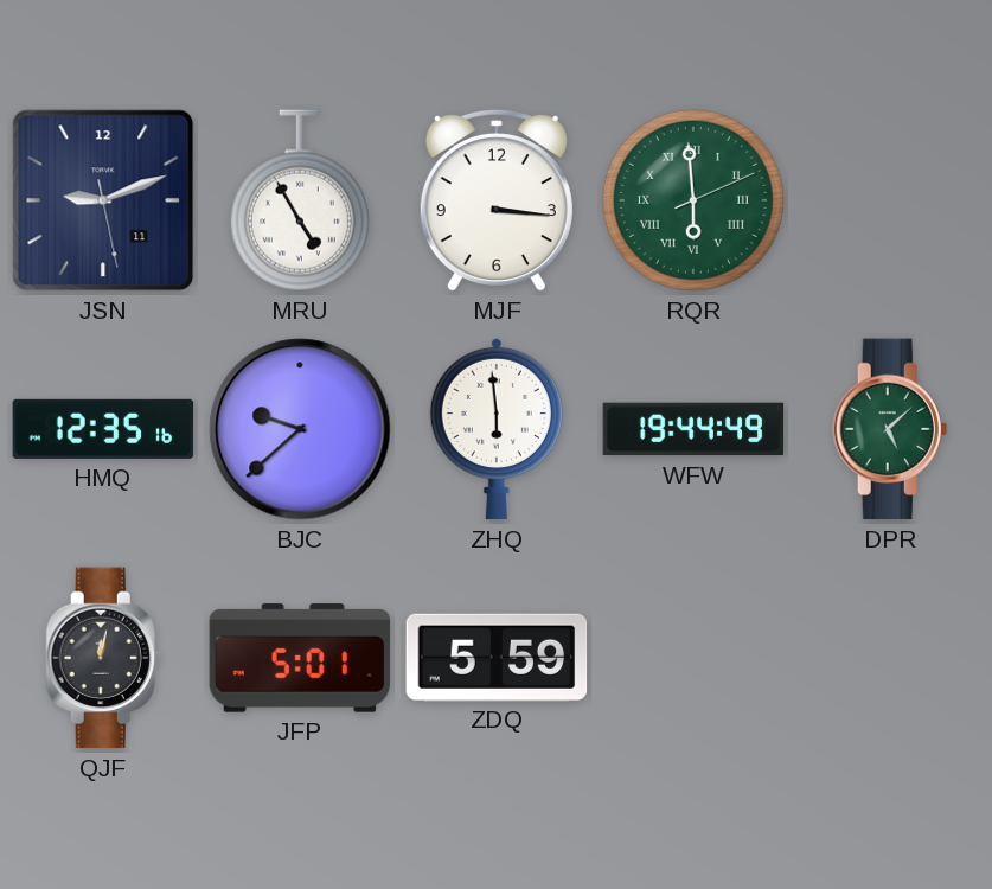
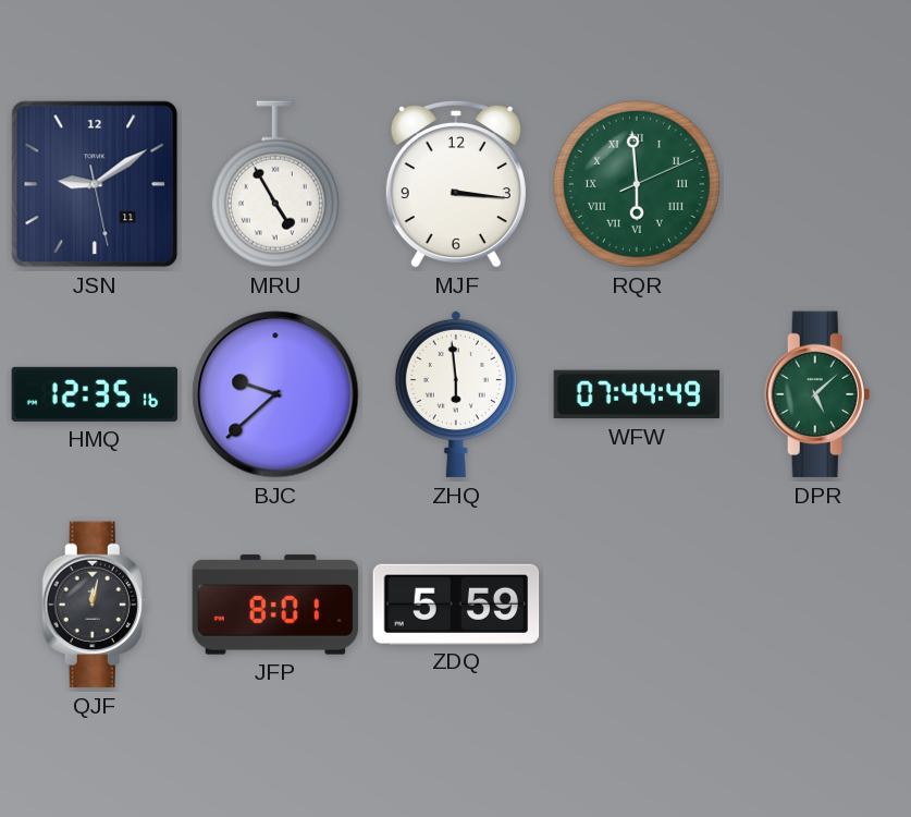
JSN: 9:11 -> 9:09
WFW: 19:44 -> 07:44
JFP: 5:01 -> 8:01
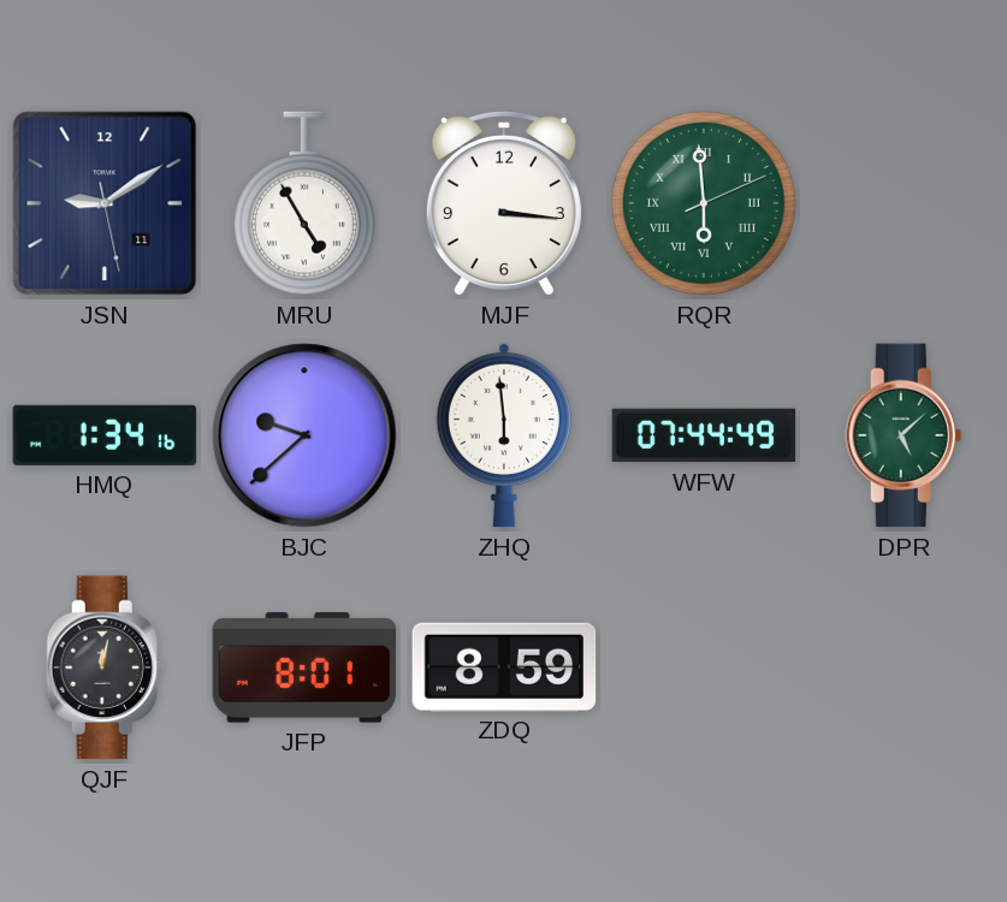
HMQ: 12:35 -> 1:34
ZDQ: 5:59 -> 8:59
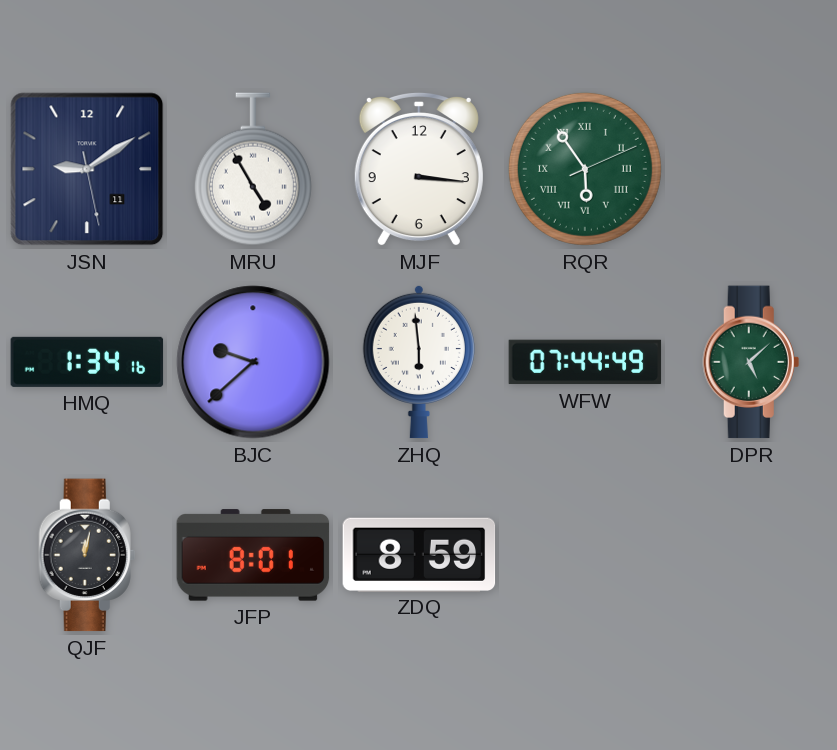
RQR: 5:59 -> 5:54
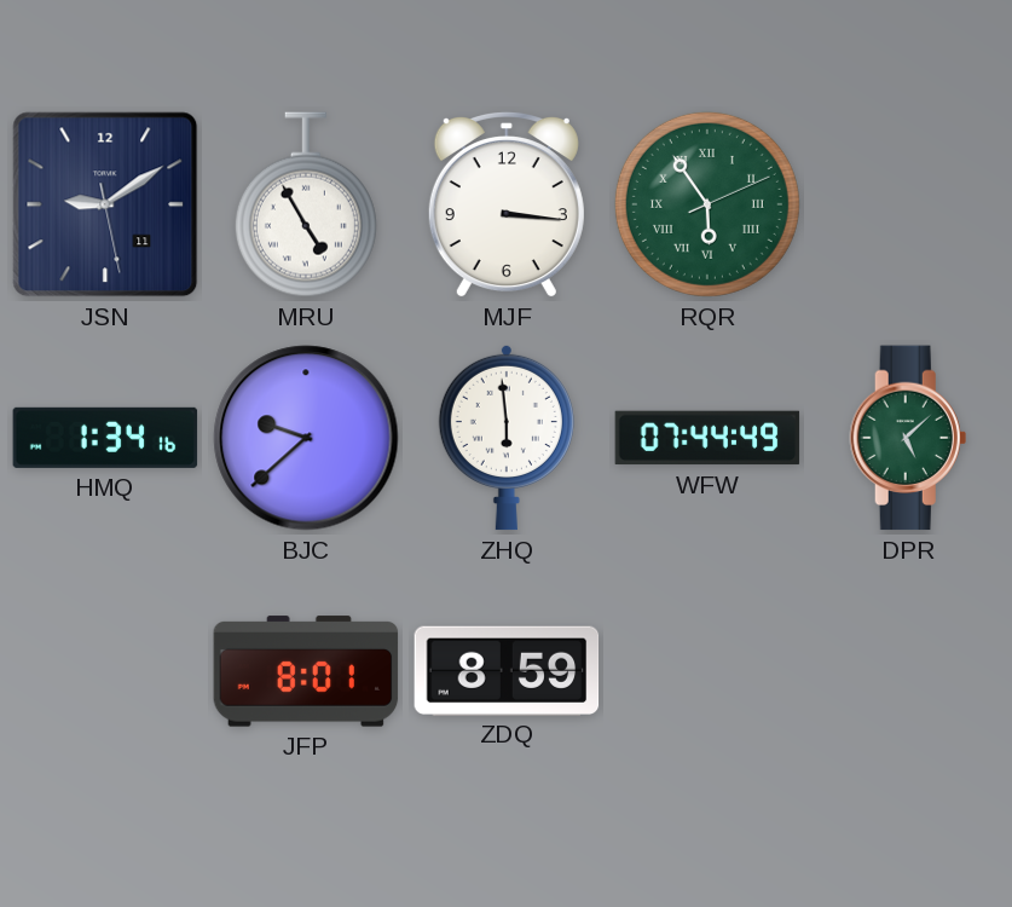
QJF: 12:02 -> none
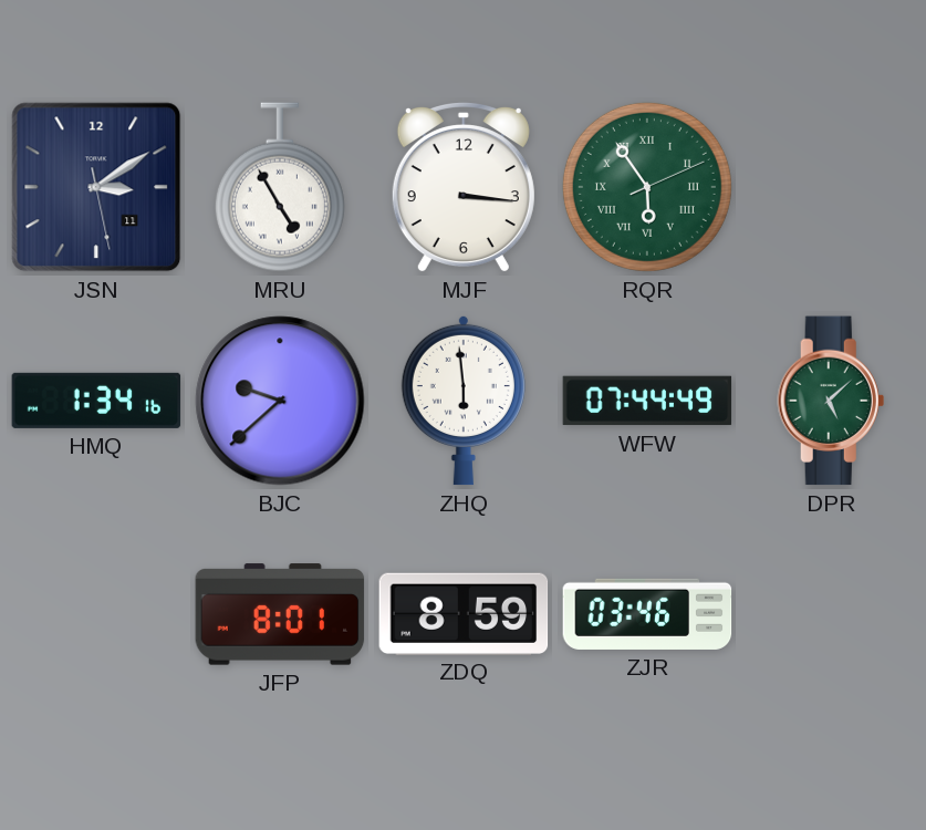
JSN: 9:09 -> 3:09
ZJR: none -> 03:46
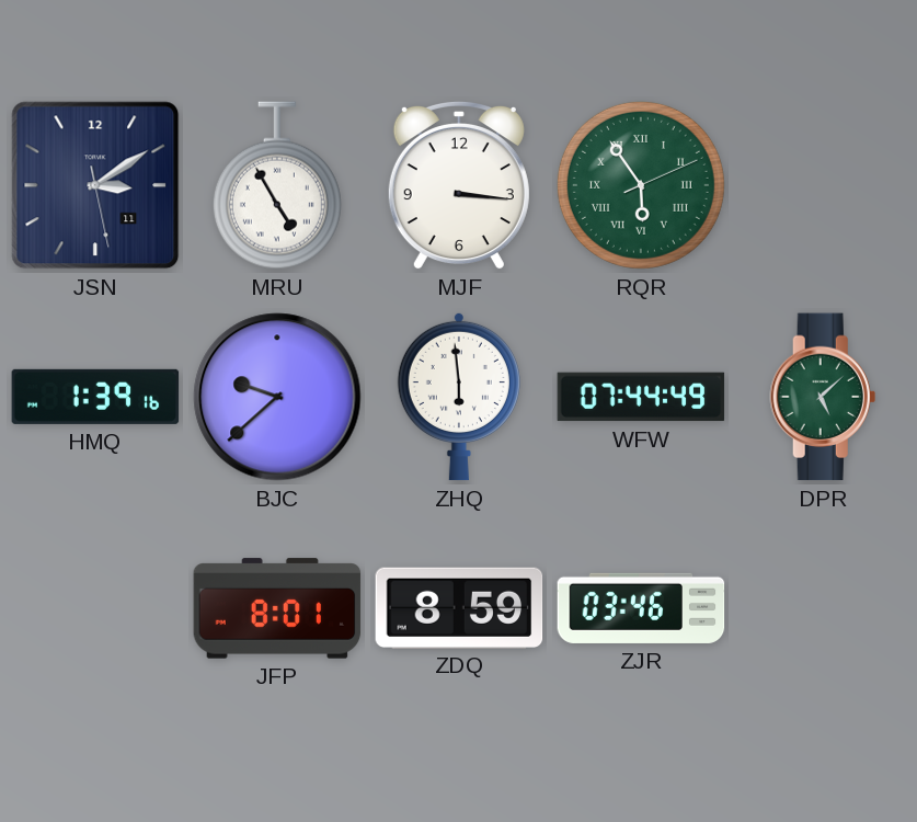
HMQ: 1:34 -> 1:39
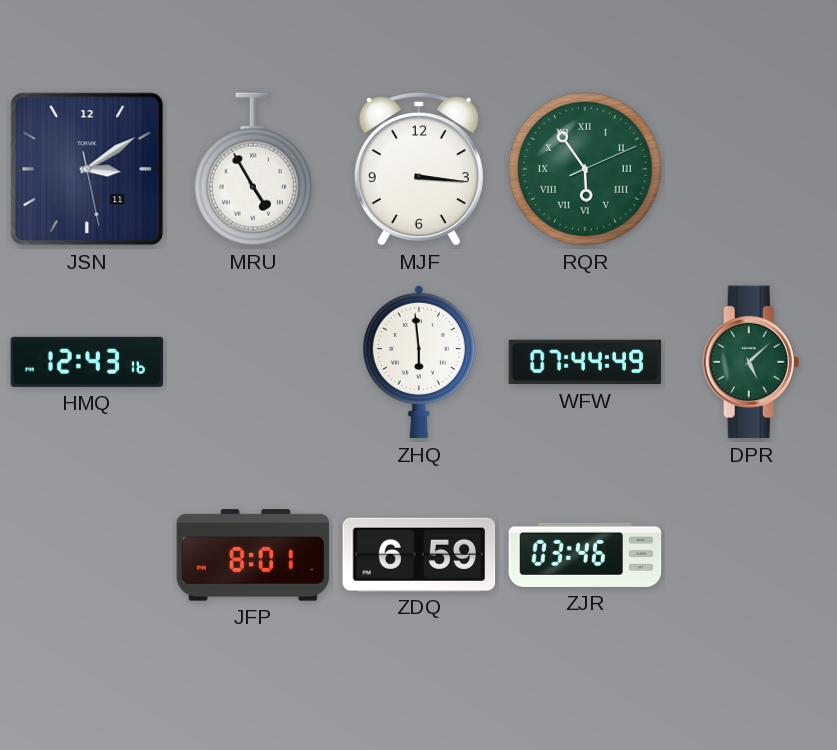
HMQ: 1:39 -> 12:43
BJC: 9:38 -> none
ZDQ: 8:59 -> 6:59
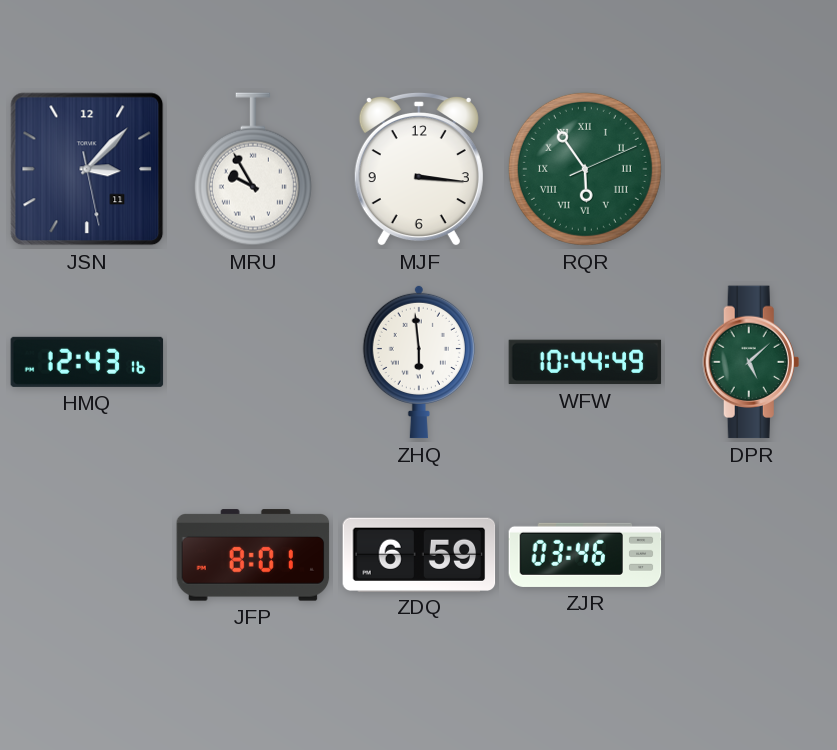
JSN: 3:09 -> 3:07
MRU: 4:55 -> 9:55
WFW: 07:44 -> 10:44
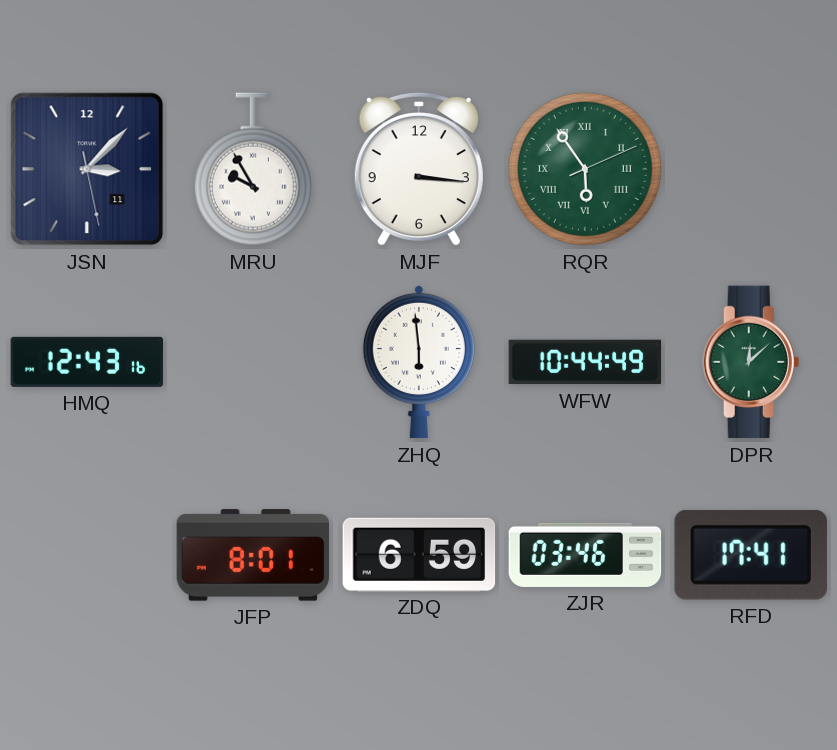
DPR: 5:08 -> 12:08
RFD: none -> 17:41
